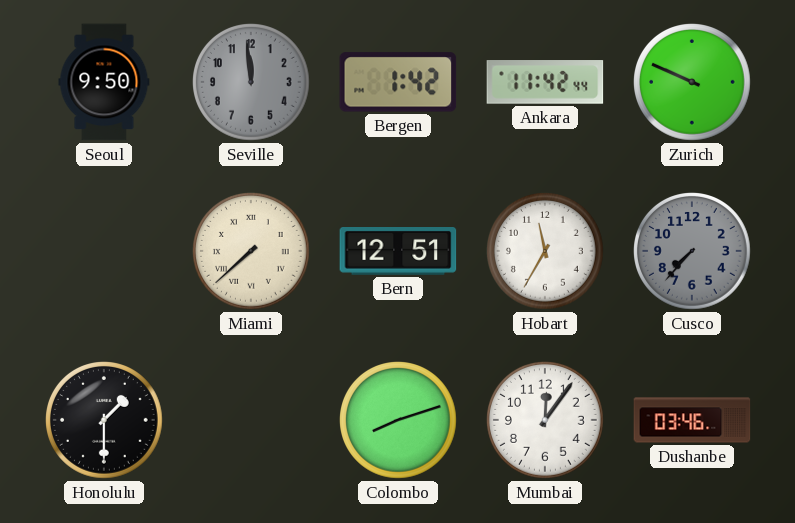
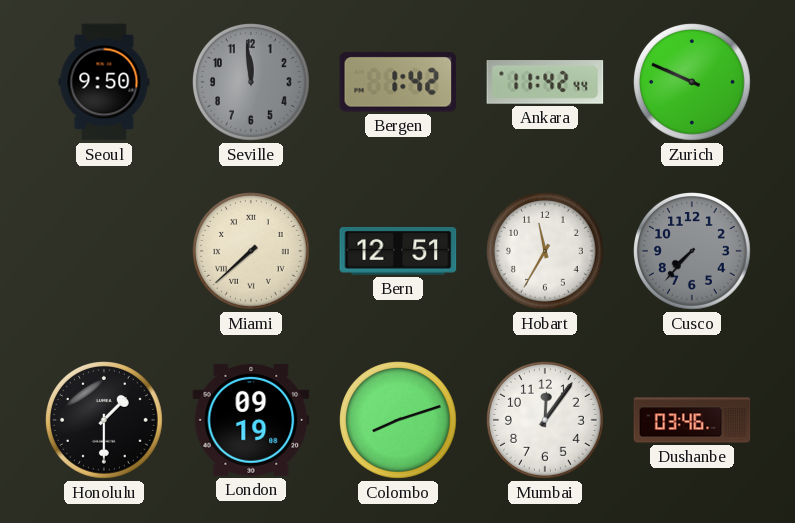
London: none -> 09:19
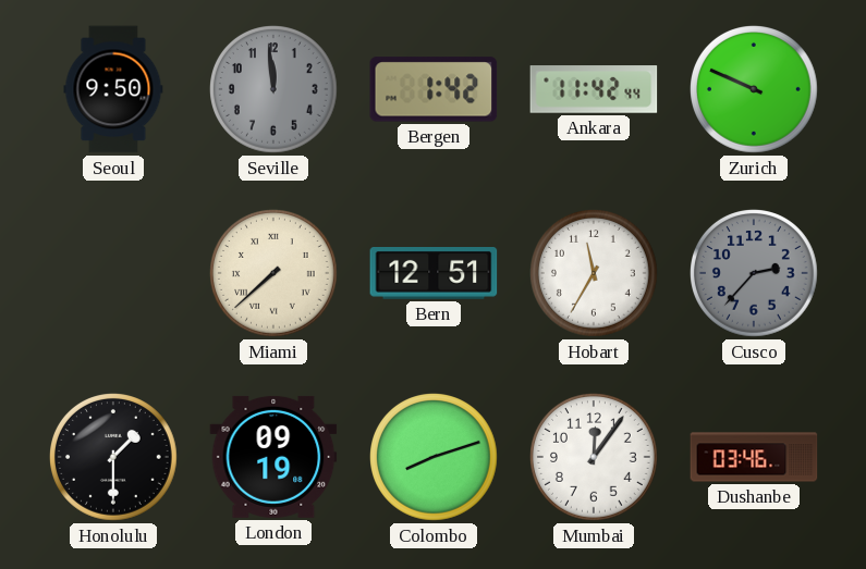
Cusco: 7:37 -> 2:37
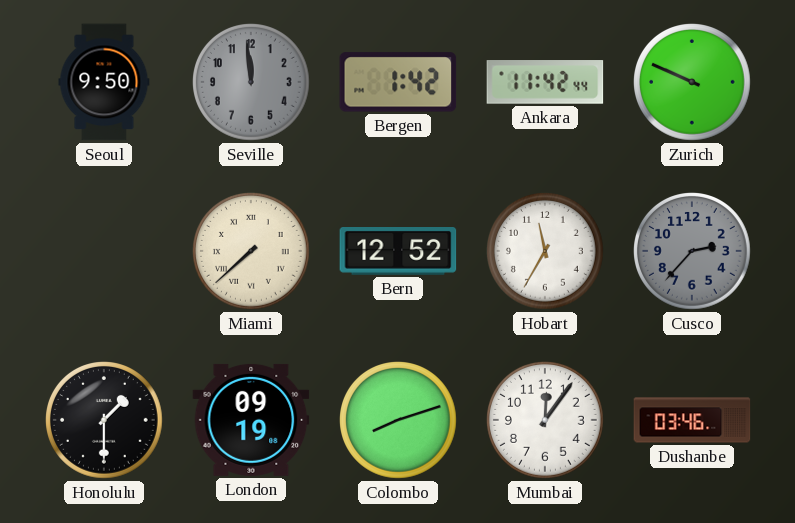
Bern: 12:51 -> 12:52
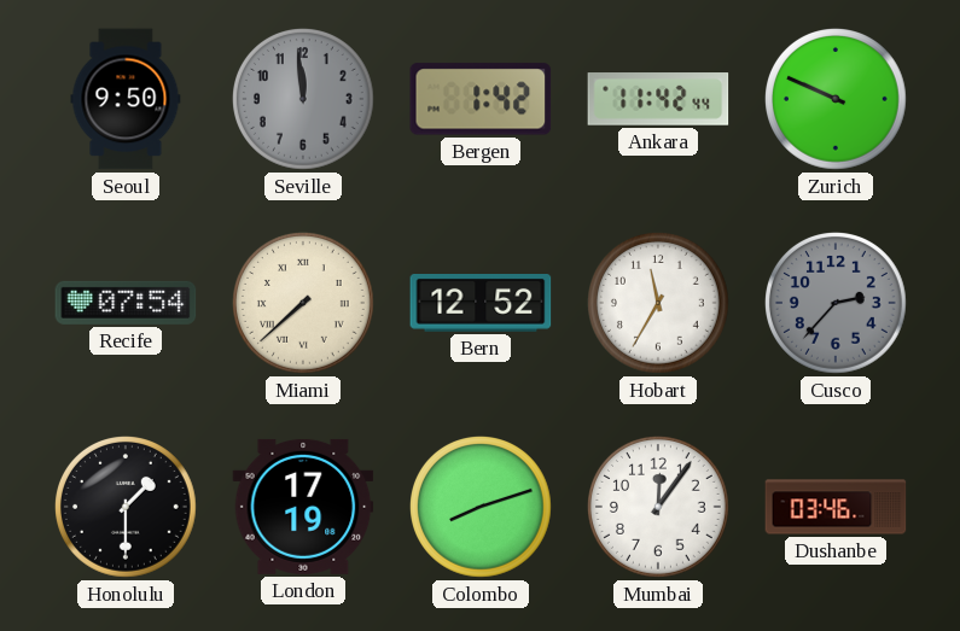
Recife: none -> 07:54
London: 09:19 -> 17:19
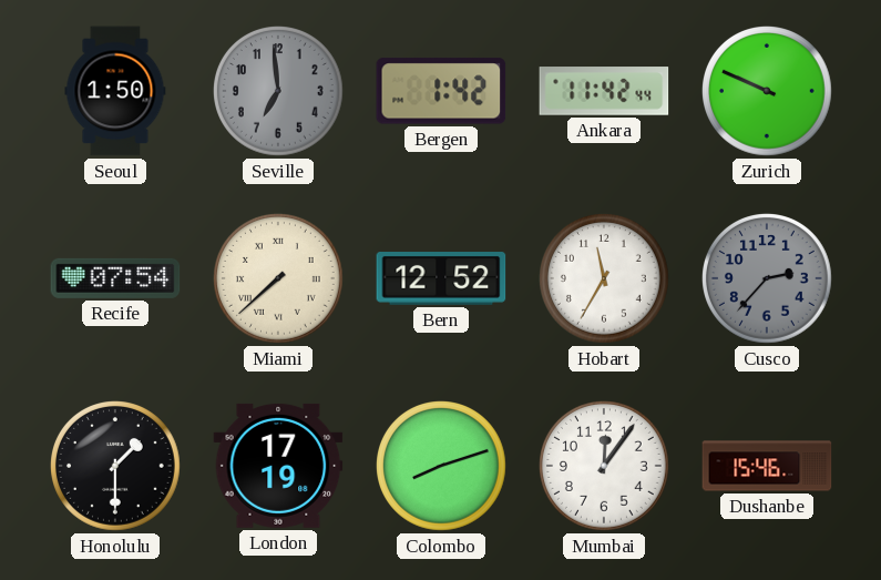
Seoul: 9:50 -> 1:50
Seville: 11:59 -> 6:59
Dushanbe: 03:46 -> 15:46
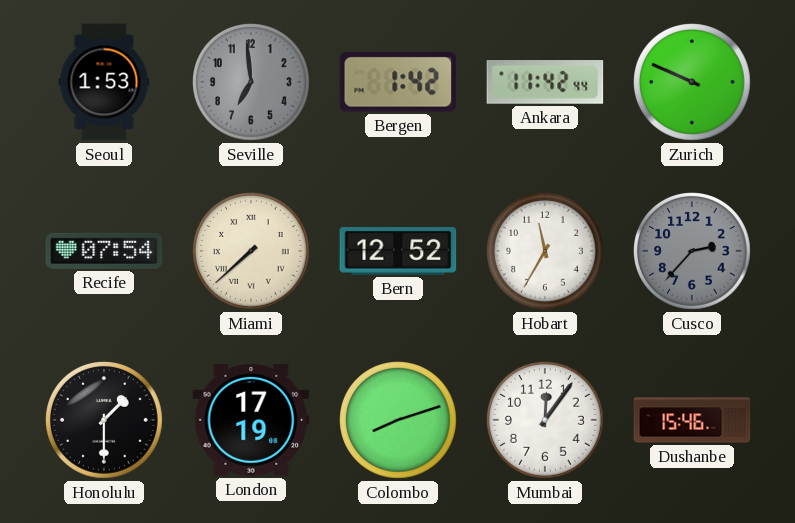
Seoul: 1:50 -> 1:53
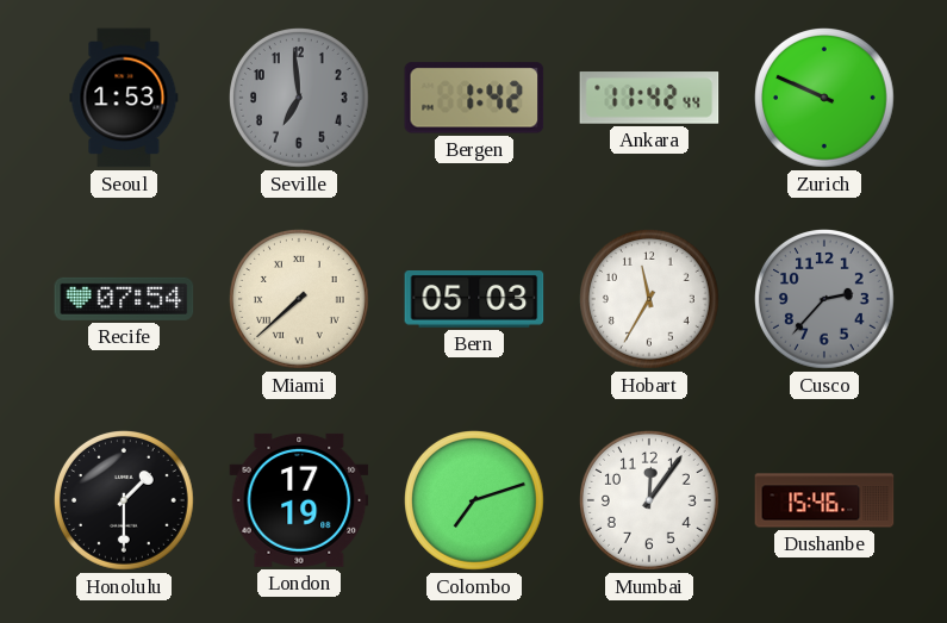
Bern: 12:52 -> 05:03
Colombo: 8:12 -> 7:12
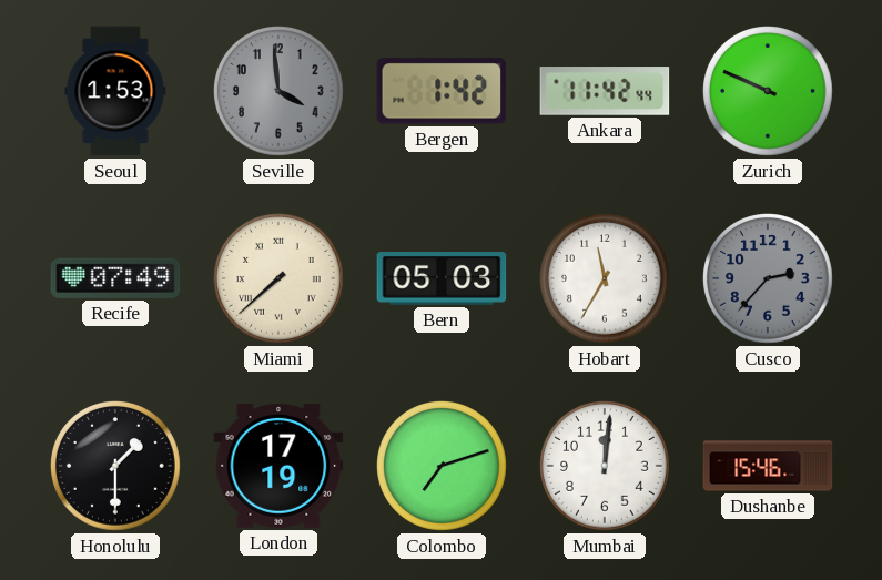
Seville: 6:59 -> 3:59
Recife: 07:54 -> 07:49
Mumbai: 12:06 -> 12:01
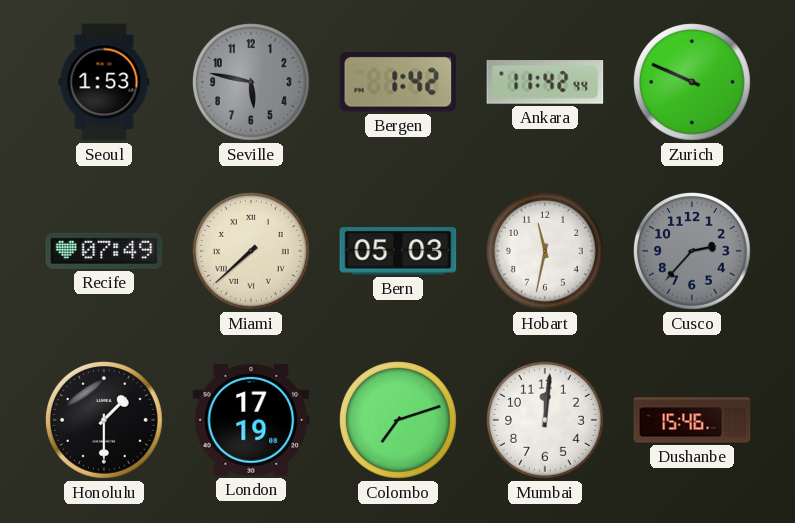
Seville: 3:59 -> 5:47
Hobart: 11:35 -> 11:32
